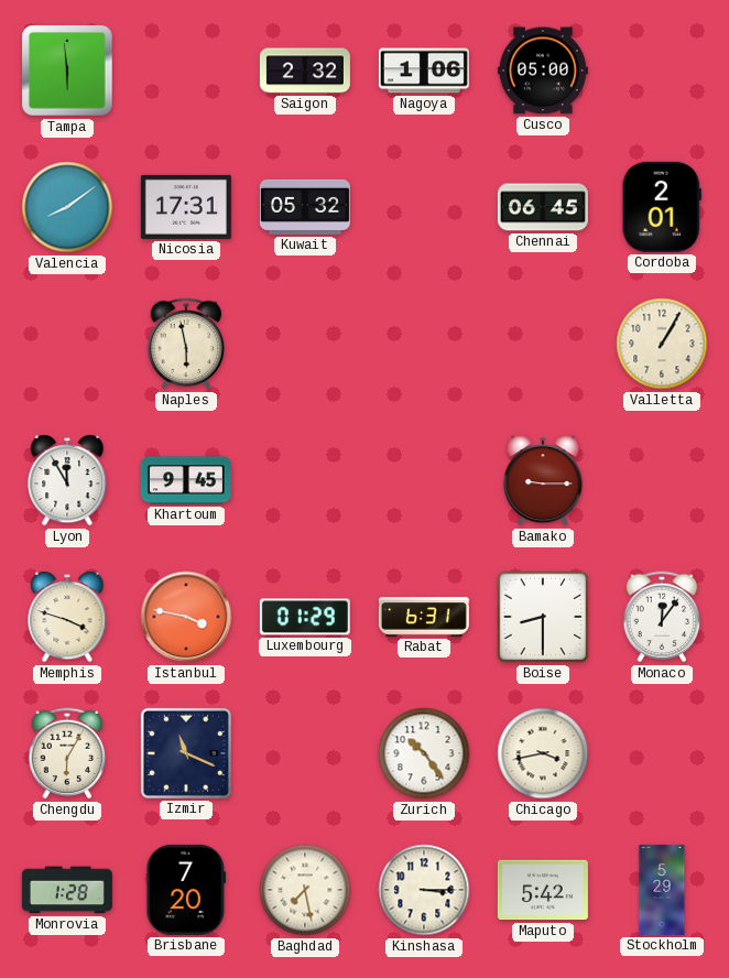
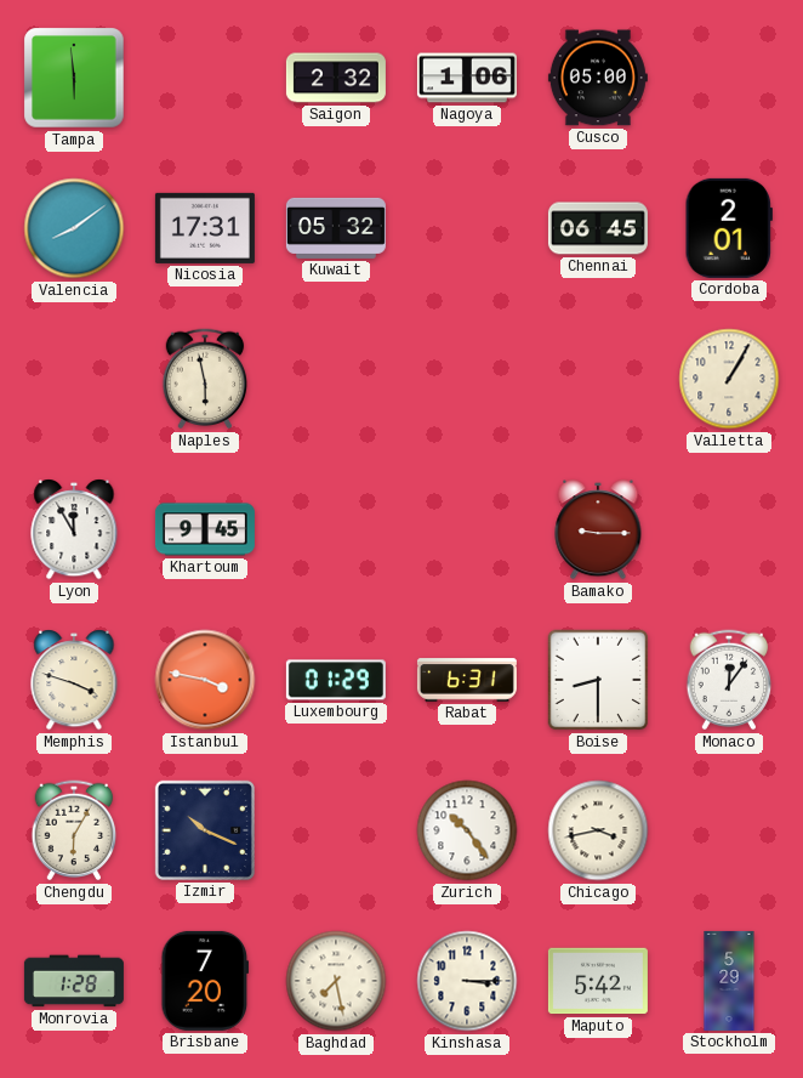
Izmir: 11:19 -> 10:19
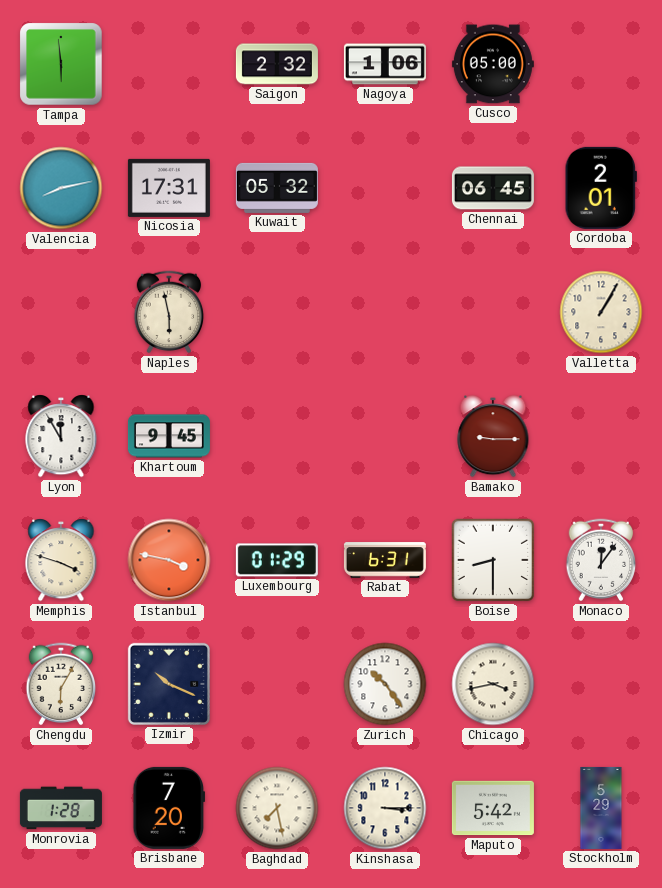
Valencia: 8:09 -> 8:13
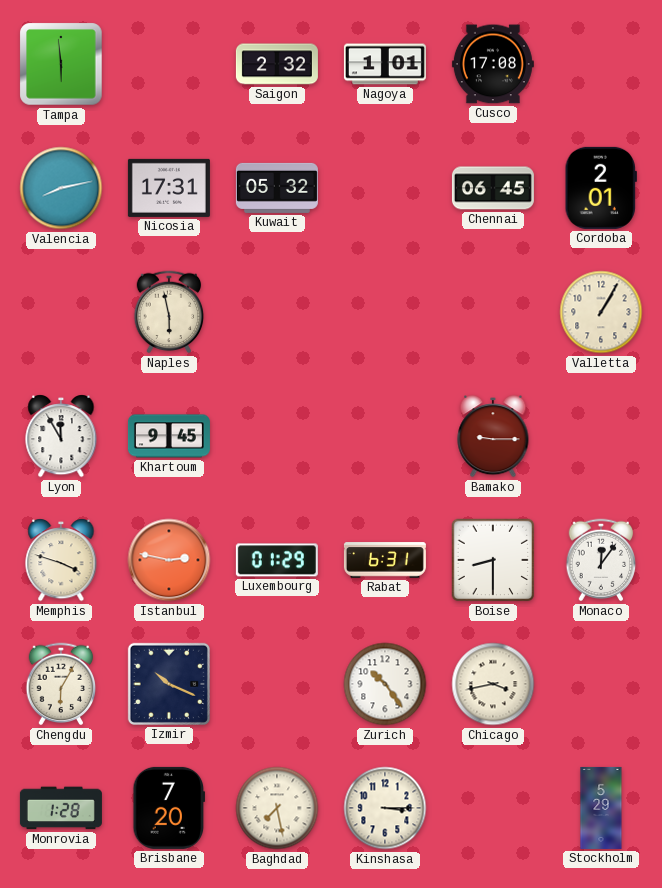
Nagoya: 1:06 -> 1:01
Cusco: 05:00 -> 17:08
Istanbul: 3:47 -> 2:47
Maputo: 5:42 -> none
